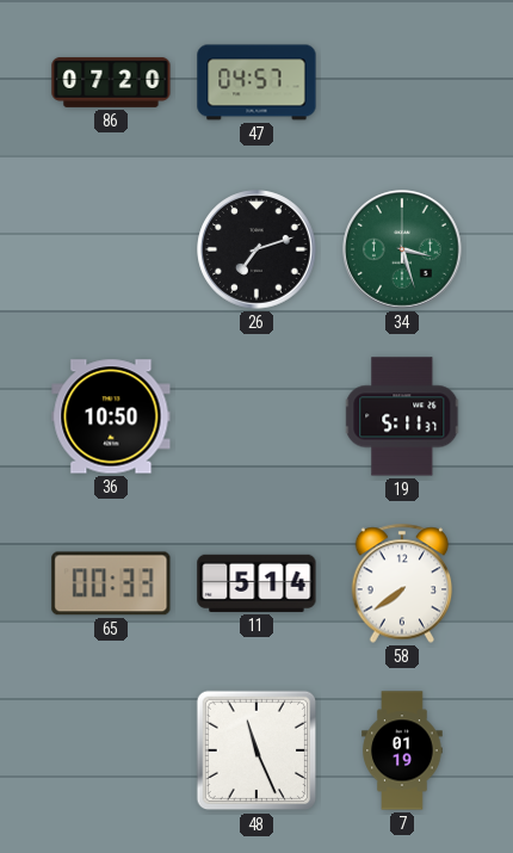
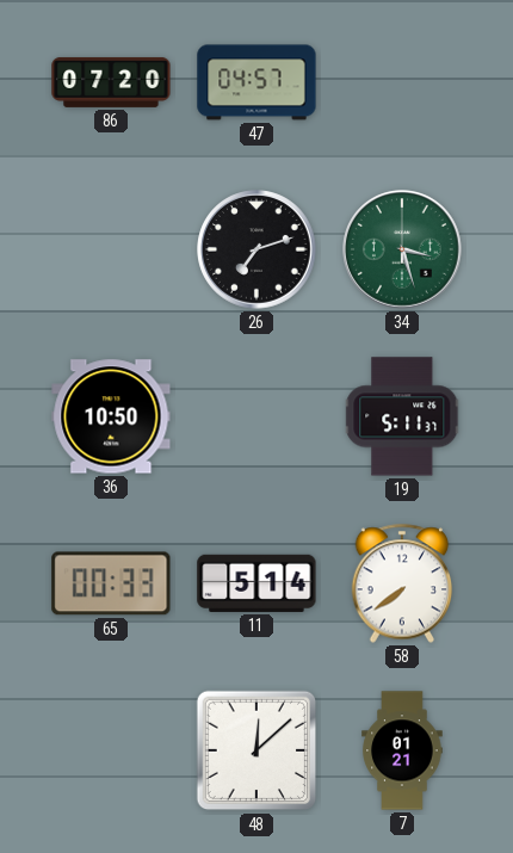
48: 11:26 -> 12:08
7: 01:19 -> 01:21
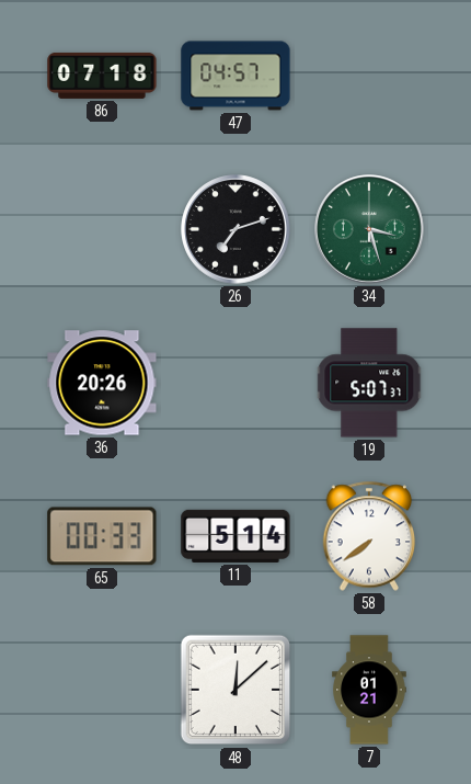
86: 07:20 -> 07:18
36: 10:50 -> 20:26
19: 5:11 -> 5:07
